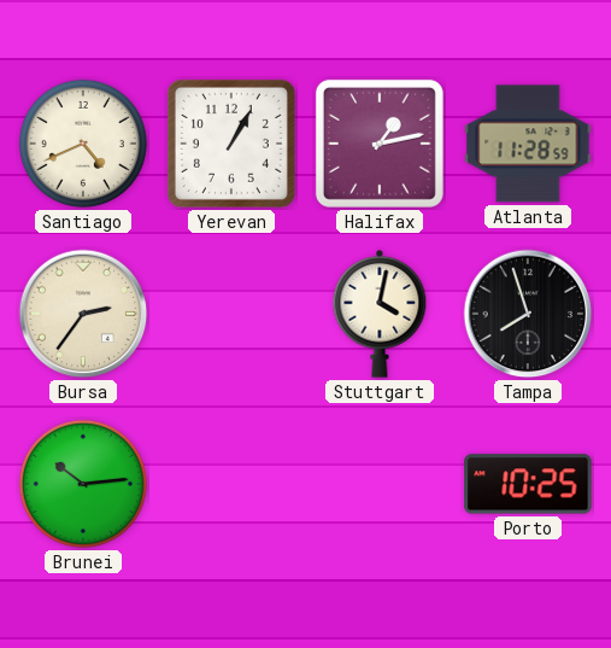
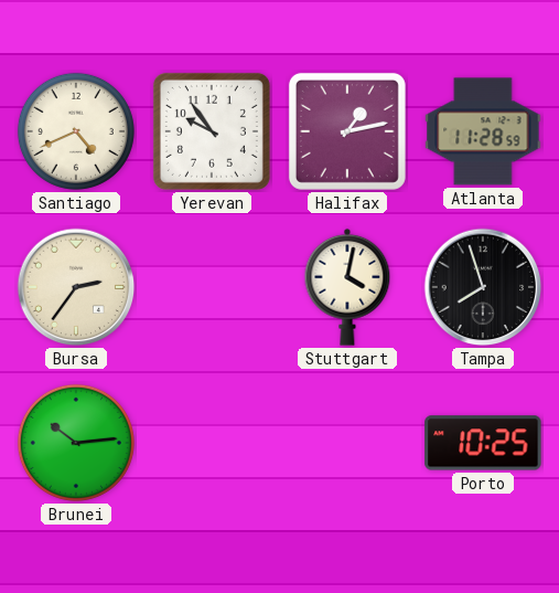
Yerevan: 1:05 -> 9:54
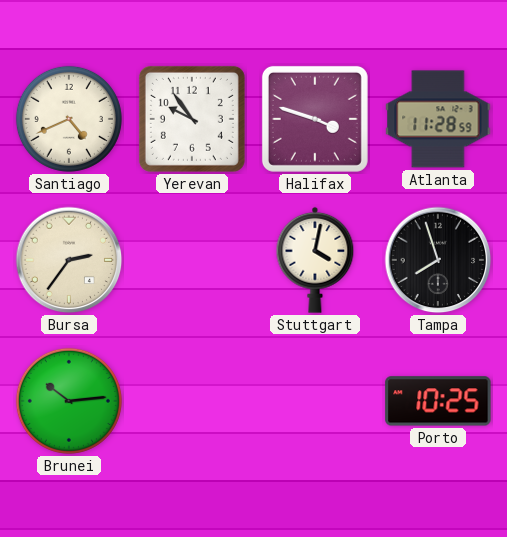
Halifax: 1:13 -> 3:48
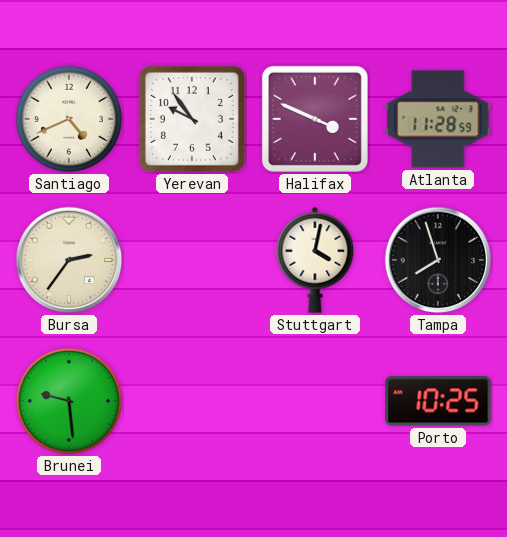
Halifax: 3:48 -> 3:49
Brunei: 10:14 -> 9:29
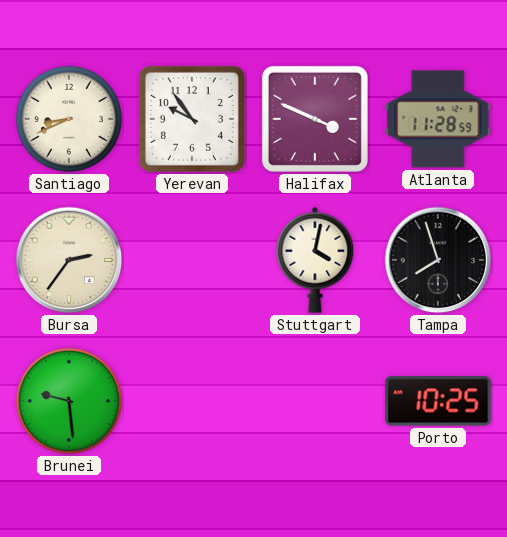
Santiago: 4:41 -> 8:41
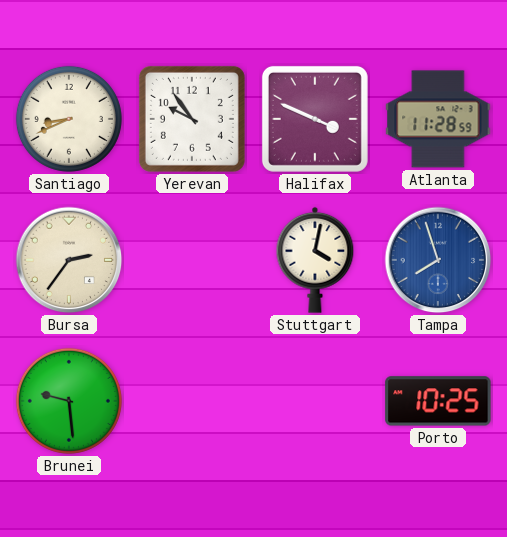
Tampa dial: black -> blue
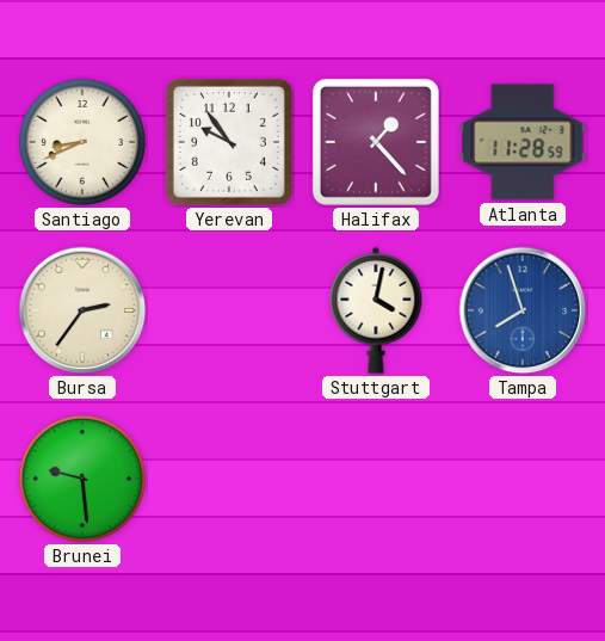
Halifax: 3:49 -> 1:23
Porto: 10:25 -> none
